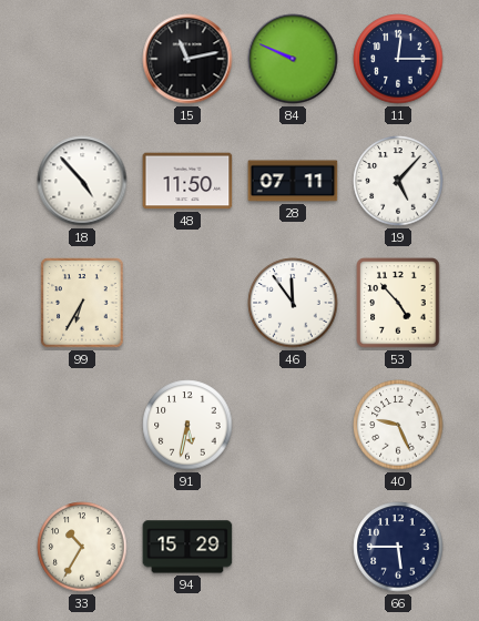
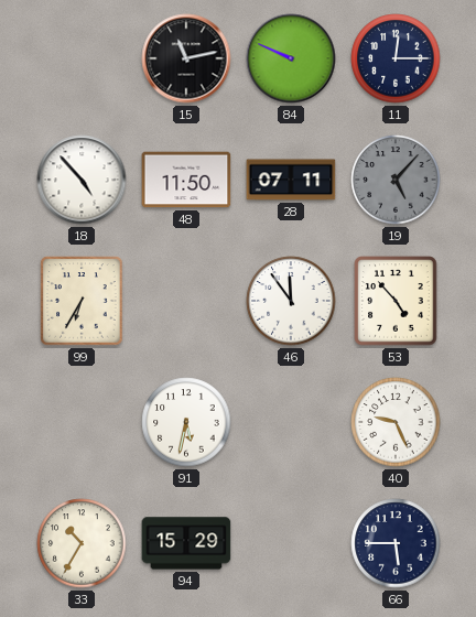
19 dial: white -> grey
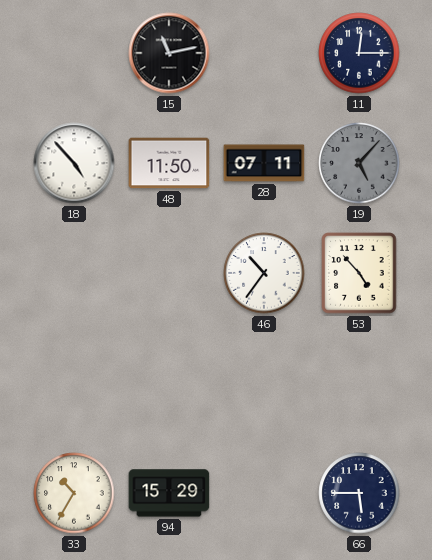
84: 9:49 -> none
99: 6:35 -> none
46: 11:54 -> 10:36
91: 5:32 -> none
40: 9:26 -> none
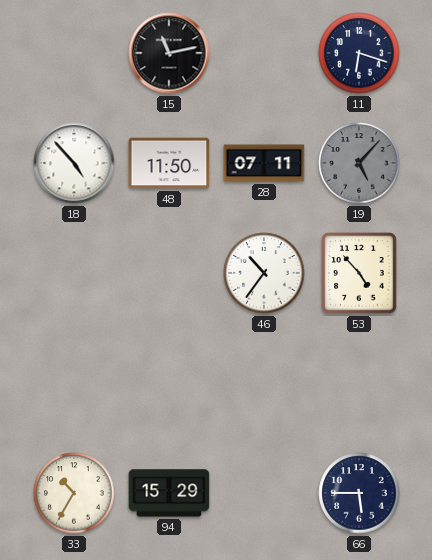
11: 12:15 -> 6:18
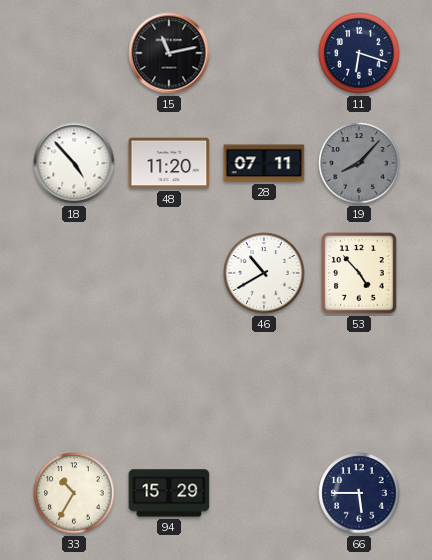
48: 11:50 -> 11:20
19: 5:07 -> 8:07
46: 10:36 -> 10:40
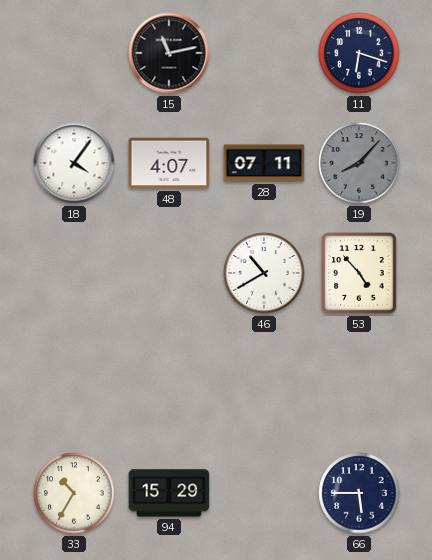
18: 4:53 -> 4:06
48: 11:20 -> 4:07
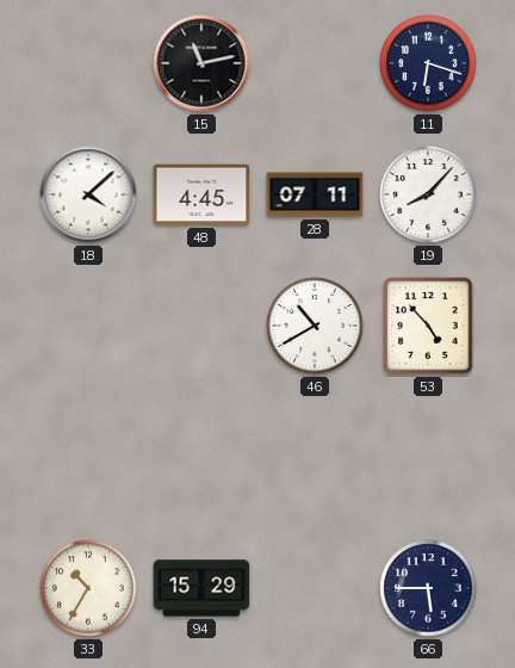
18: 4:06 -> 4:08
48: 4:07 -> 4:45
19 dial: grey -> white
